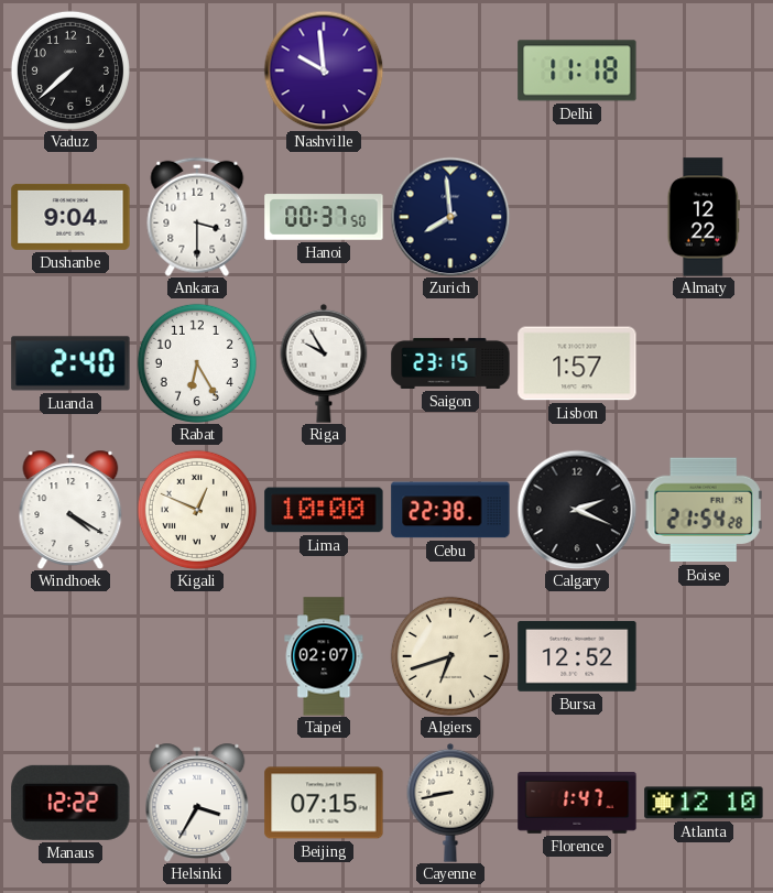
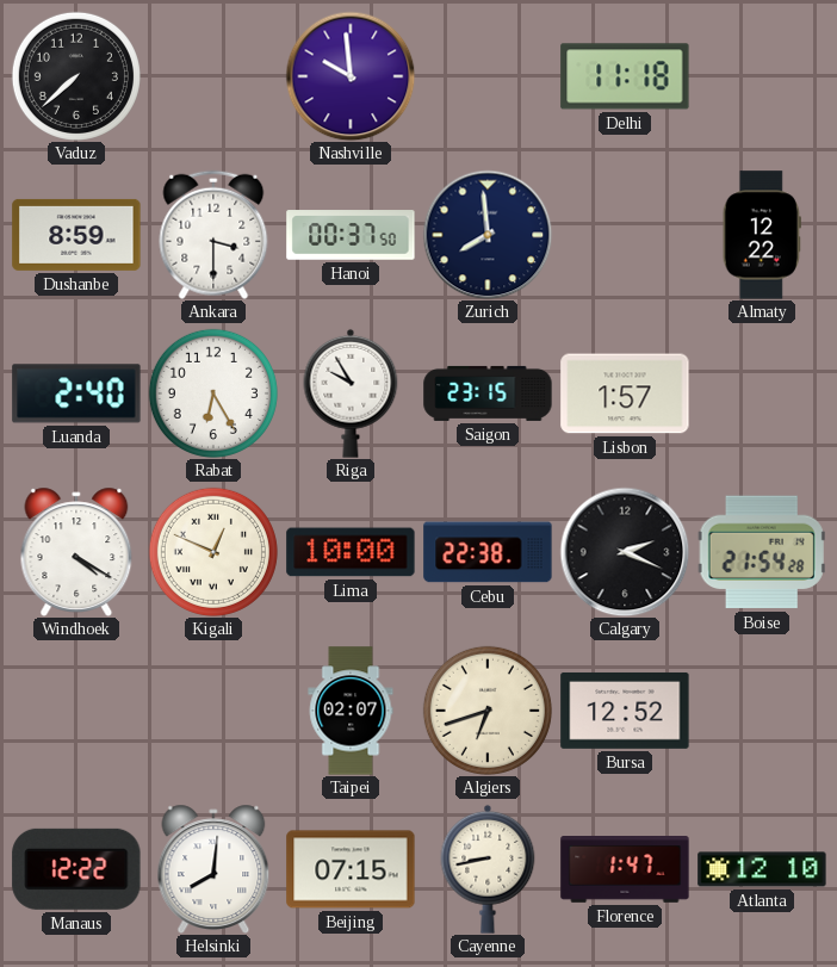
Dushanbe: 9:04 -> 8:59
Helsinki: 3:35 -> 8:01
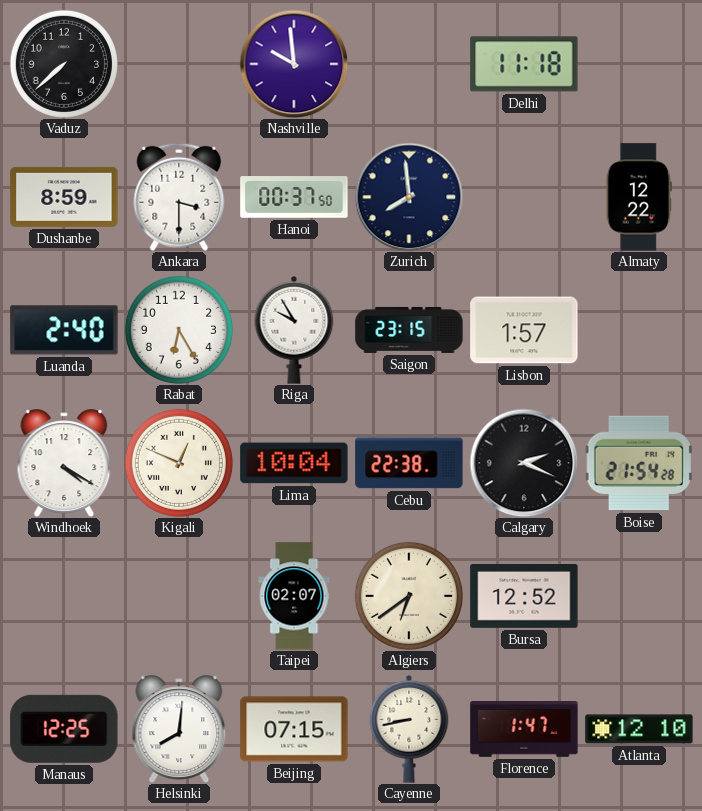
Lima: 10:00 -> 10:04
Algiers: 6:42 -> 6:39
Manaus: 12:22 -> 12:25
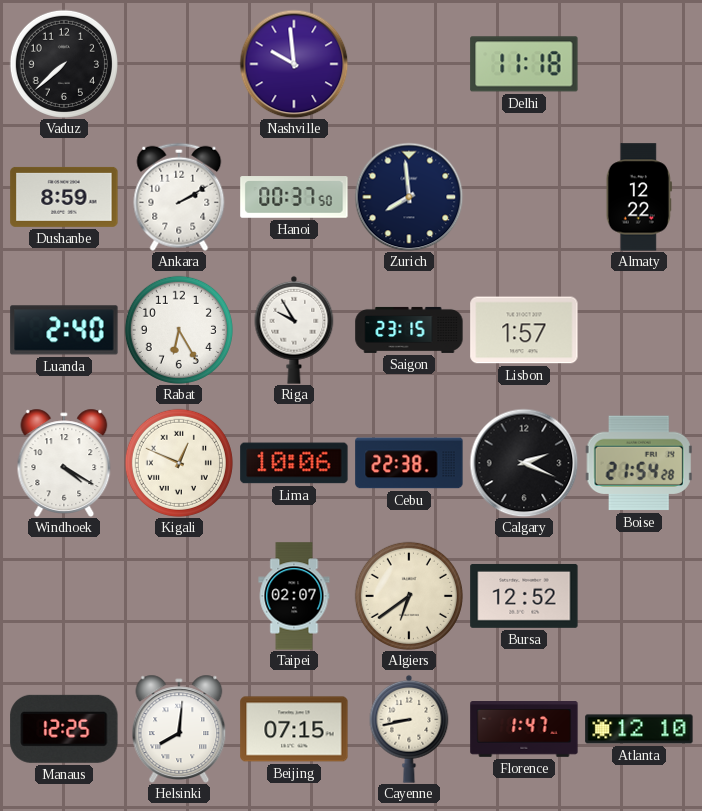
Ankara: 3:30 -> 2:10
Lima: 10:04 -> 10:06
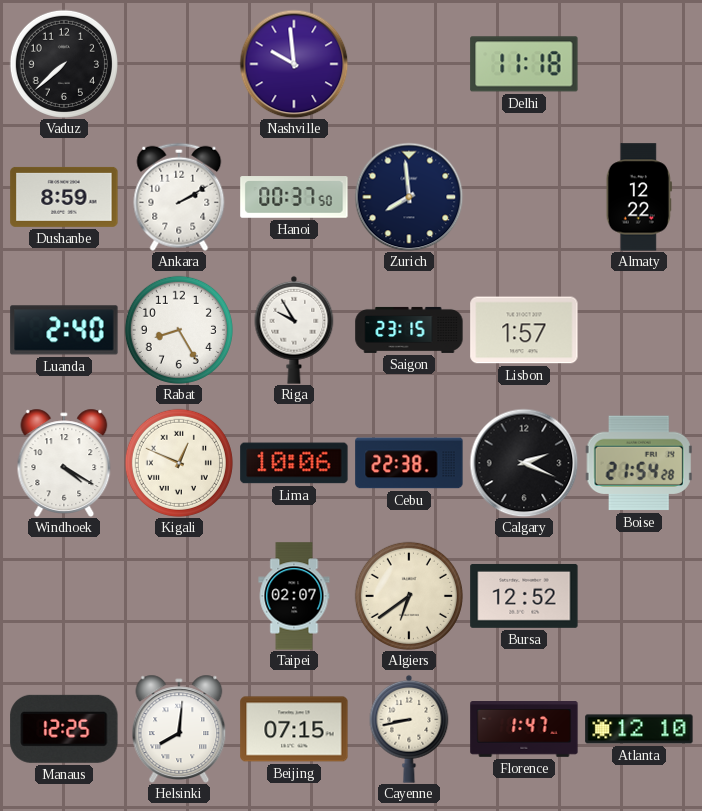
Rabat: 6:25 -> 8:25
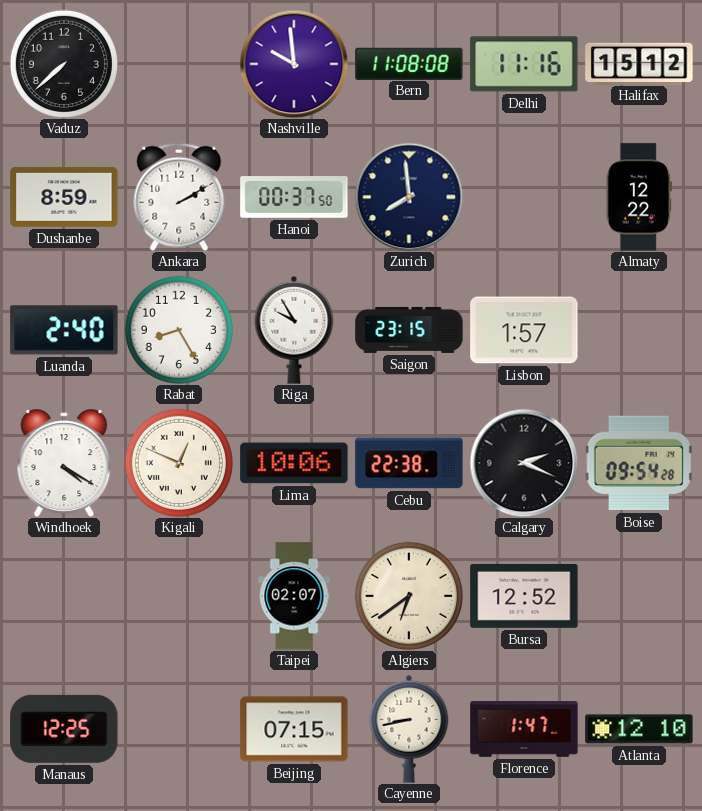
Bern: none -> 11:08
Delhi: 11:18 -> 11:16
Halifax: none -> 15:12
Boise: 21:54 -> 09:54
Helsinki: 8:01 -> none
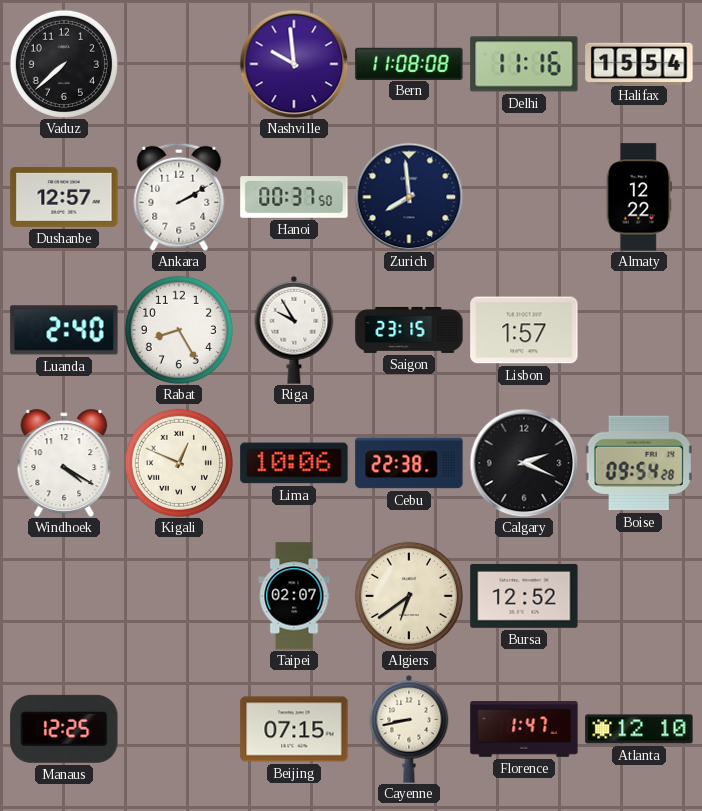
Halifax: 15:12 -> 15:54
Dushanbe: 8:59 -> 12:57
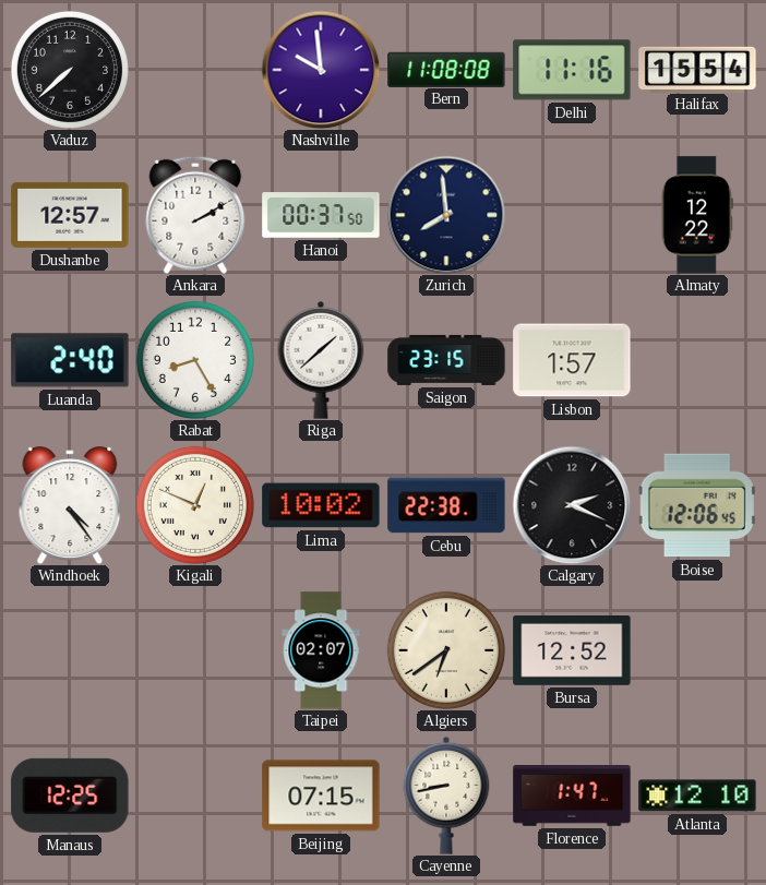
Riga: 9:55 -> 1:38
Windhoek: 4:20 -> 4:24
Lima: 10:06 -> 10:02
Boise: 09:54 -> 12:06
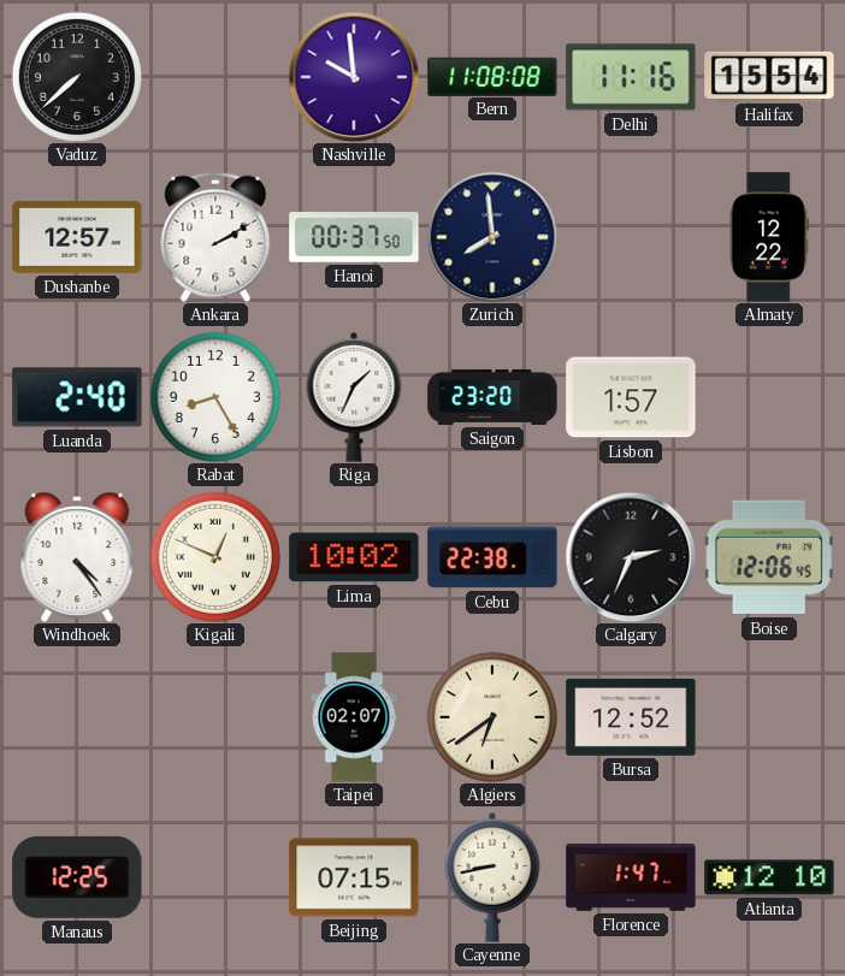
Riga: 1:38 -> 1:34
Saigon: 23:15 -> 23:20
Calgary: 2:19 -> 2:34
